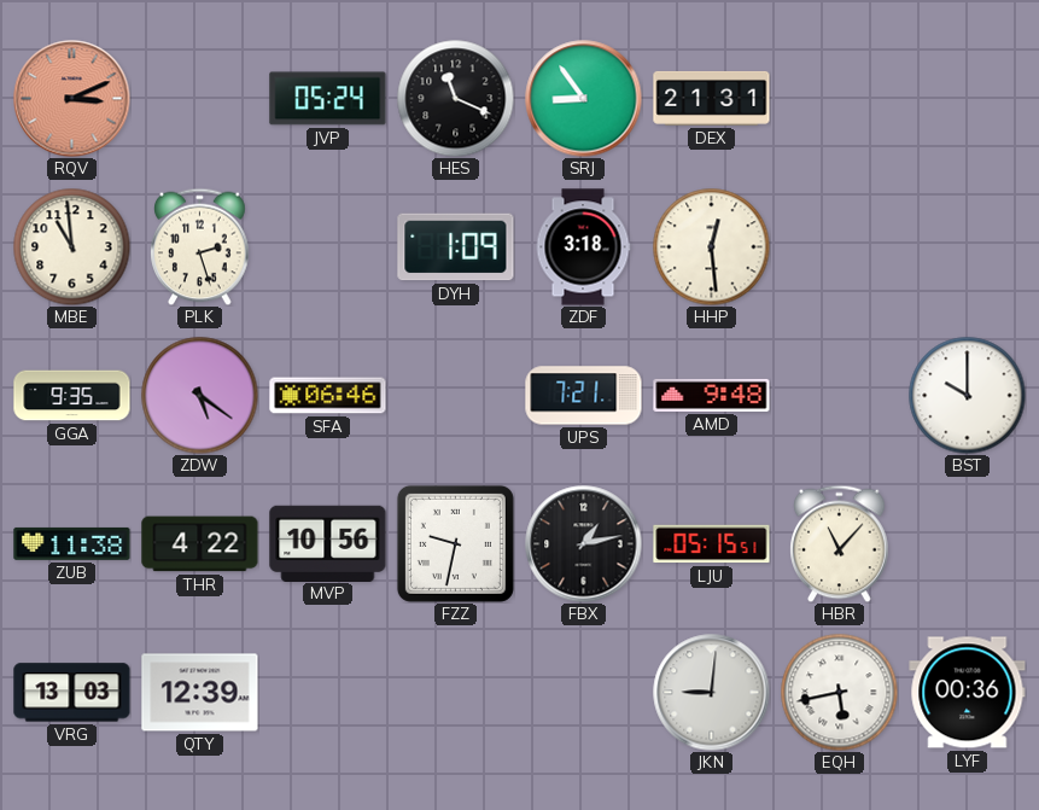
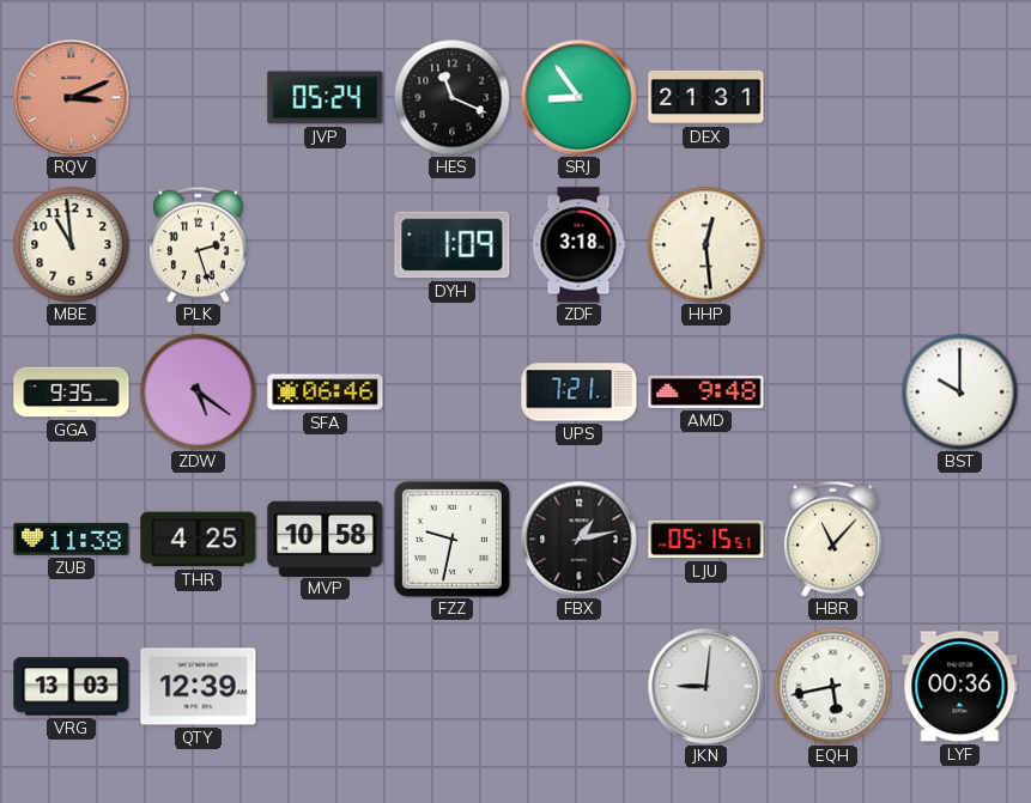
THR: 4:22 -> 4:25
MVP: 10:56 -> 10:58
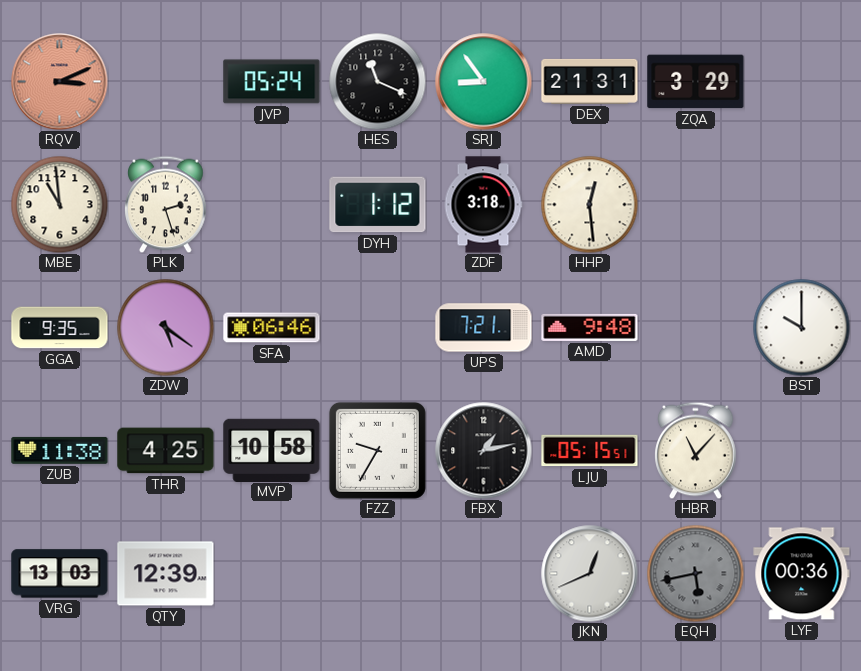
ZQA: none -> 3:29
DYH: 1:09 -> 1:12
FZZ: 9:32 -> 9:35
JKN: 9:01 -> 12:41
EQH dial: white -> grey
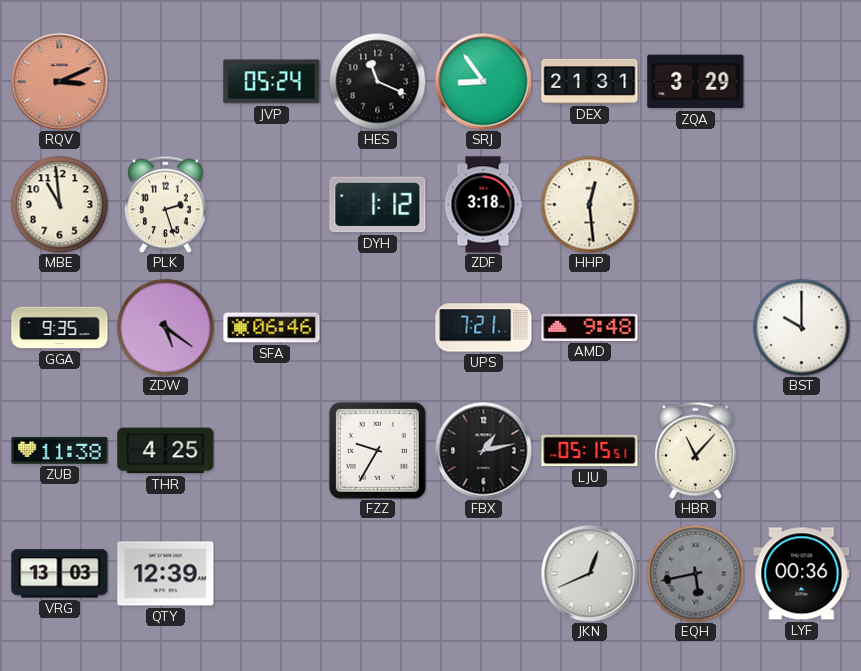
MVP: 10:58 -> none
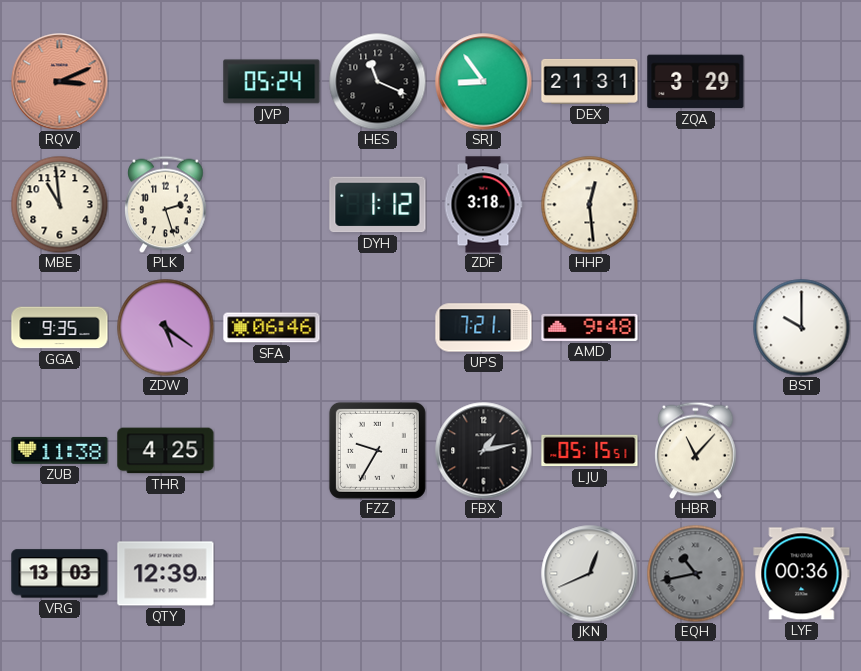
EQH: 5:43 -> 10:43
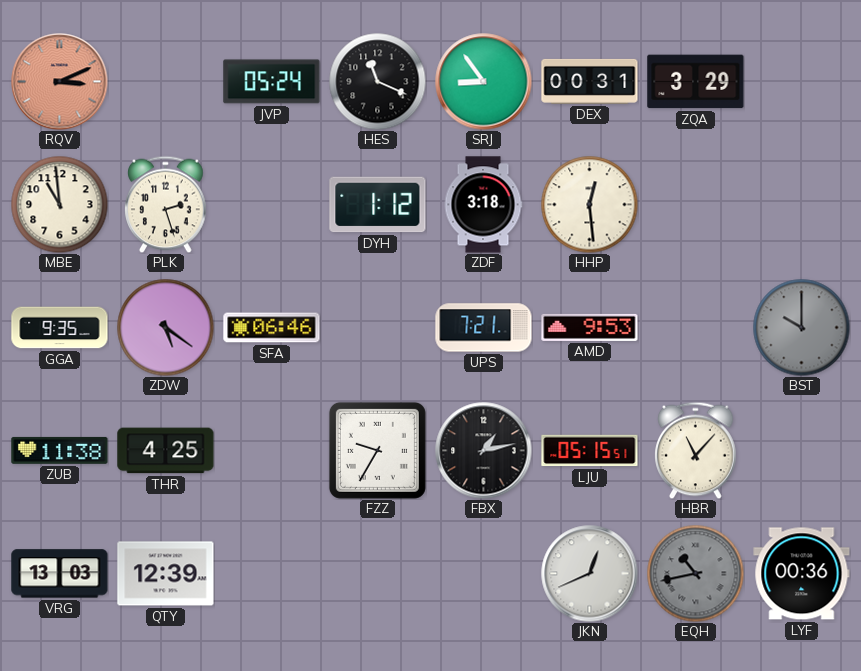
DEX: 21:31 -> 00:31
AMD: 9:48 -> 9:53
BST dial: white -> grey
